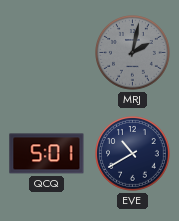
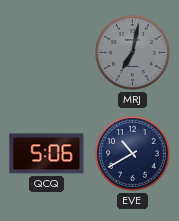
MRJ: 2:02 -> 7:02
QCQ: 5:01 -> 5:06
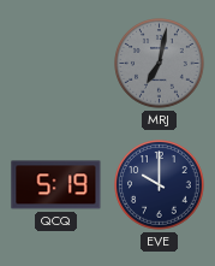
QCQ: 5:06 -> 5:19
EVE: 10:40 -> 10:00
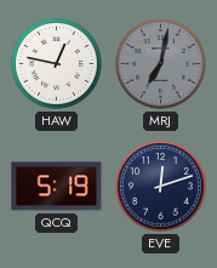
HAW: none -> 12:47
EVE: 10:00 -> 12:12
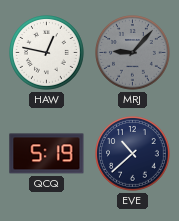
MRJ: 7:02 -> 9:07
EVE: 12:12 -> 10:38
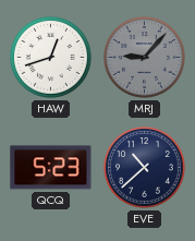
HAW: 12:47 -> 12:42
QCQ: 5:19 -> 5:23
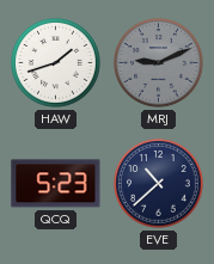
HAW: 12:42 -> 1:42
MRJ: 9:07 -> 9:11
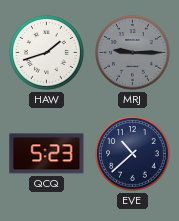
MRJ: 9:11 -> 9:15
